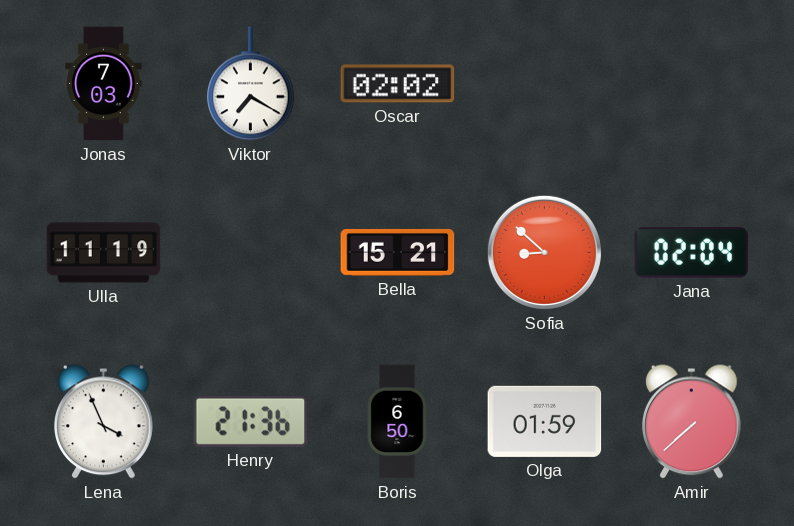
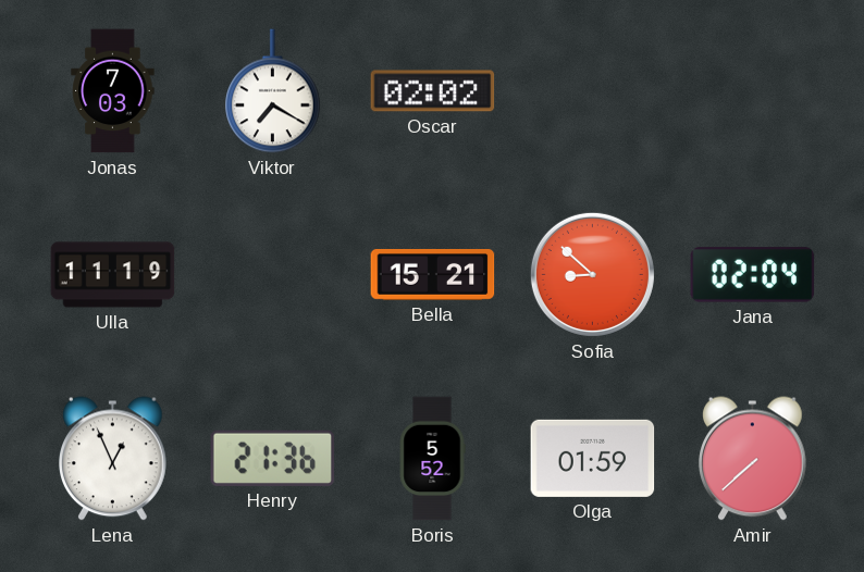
Lena: 3:56 -> 12:56
Boris: 6:50 -> 5:52
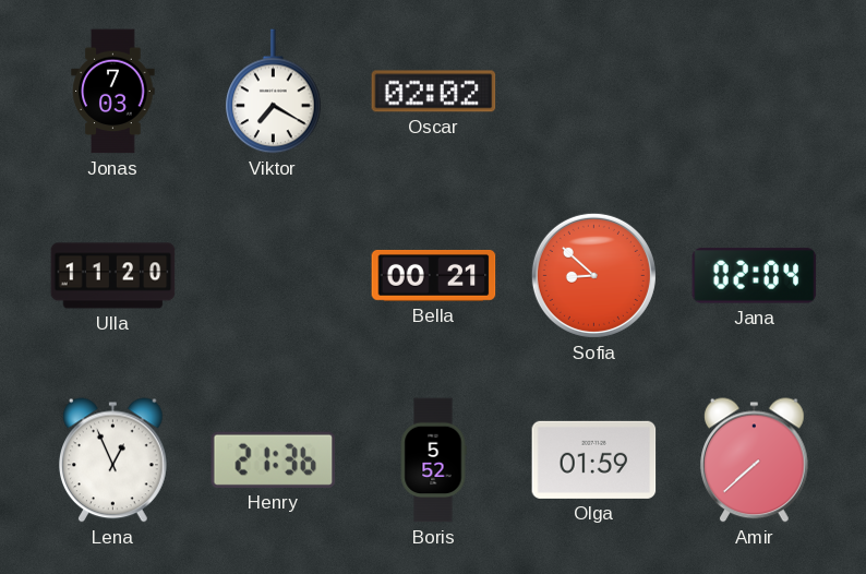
Ulla: 11:19 -> 11:20
Bella: 15:21 -> 00:21
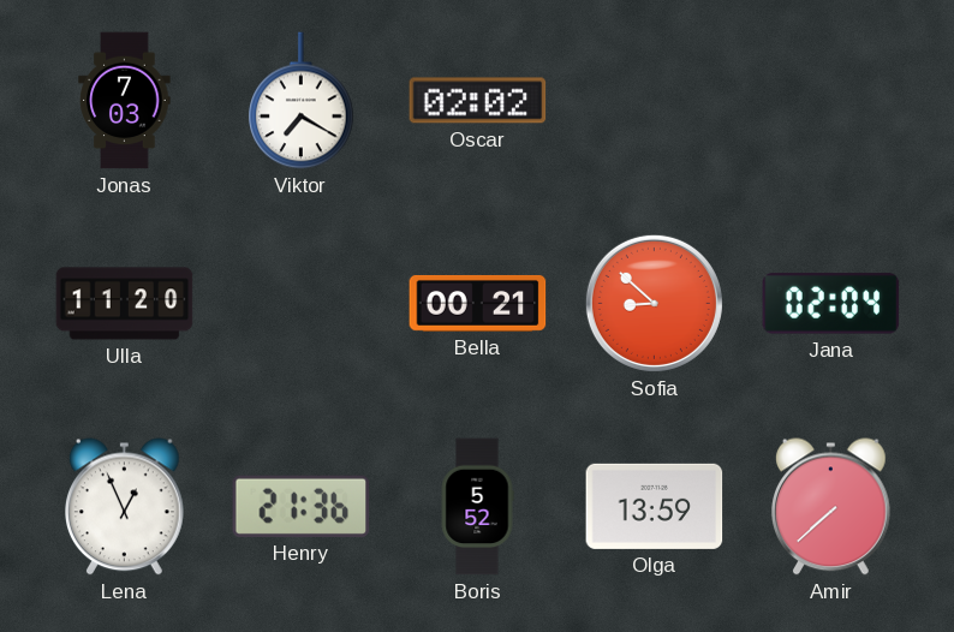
Olga: 01:59 -> 13:59
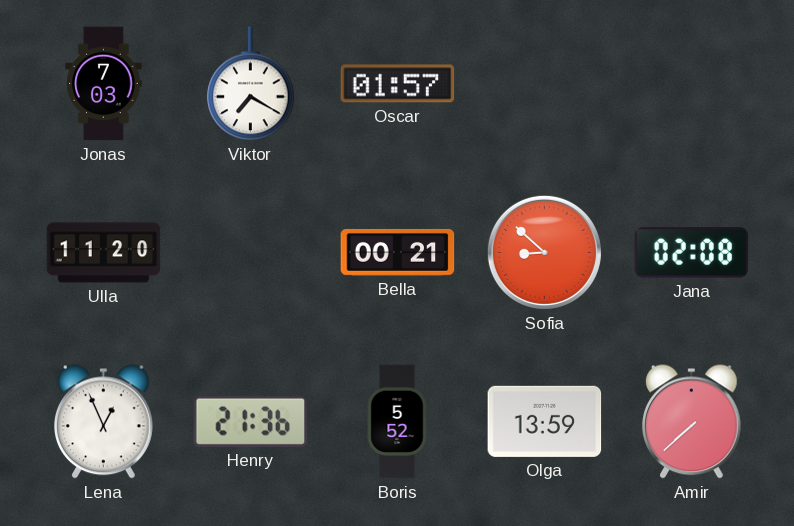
Oscar: 02:02 -> 01:57
Jana: 02:04 -> 02:08
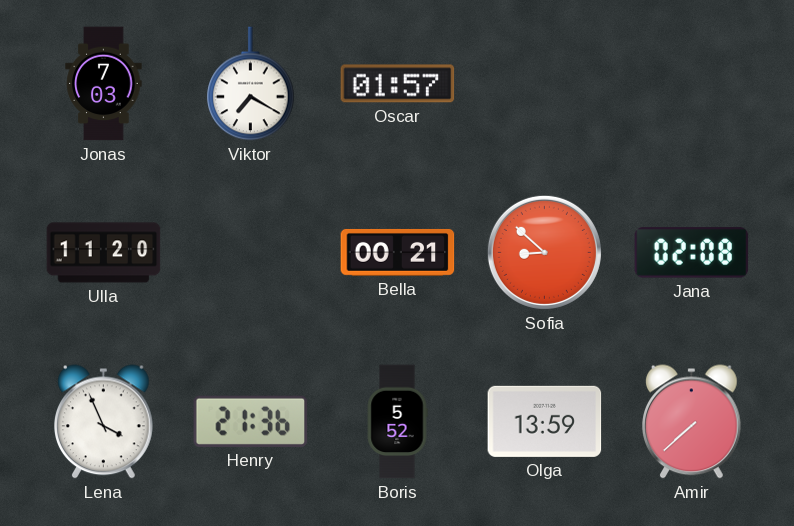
Lena: 12:56 -> 3:56
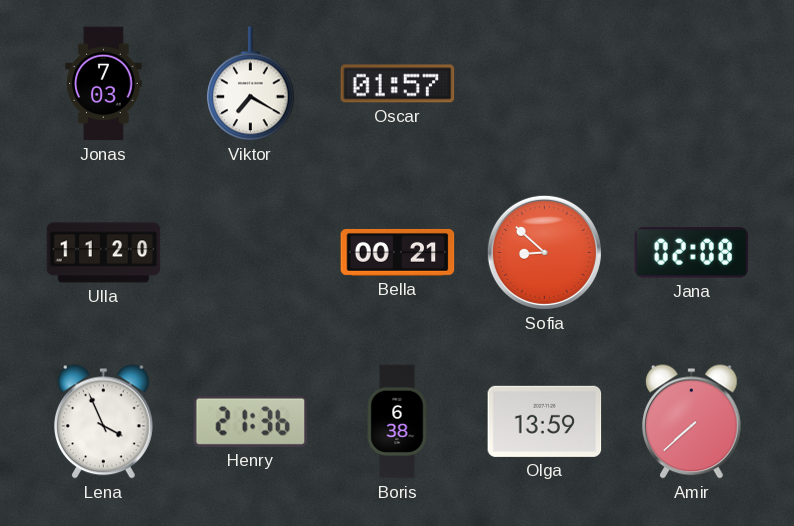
Boris: 5:52 -> 6:38
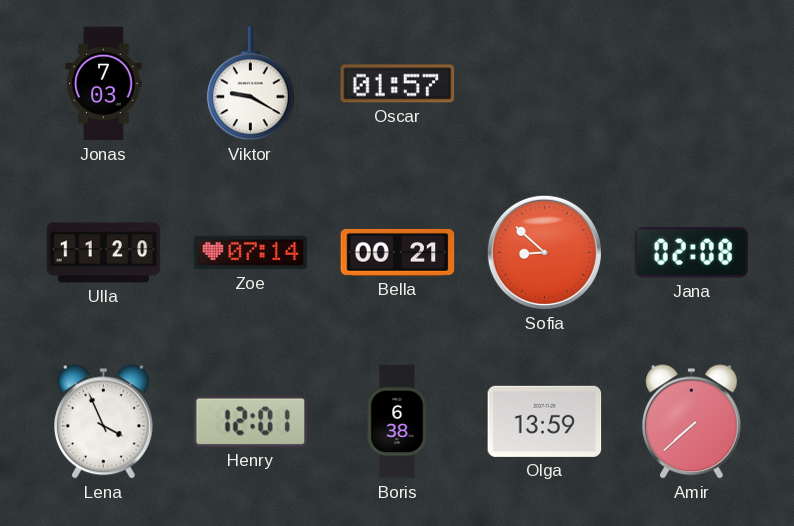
Viktor: 7:20 -> 9:20
Zoe: none -> 07:14
Henry: 21:36 -> 12:01
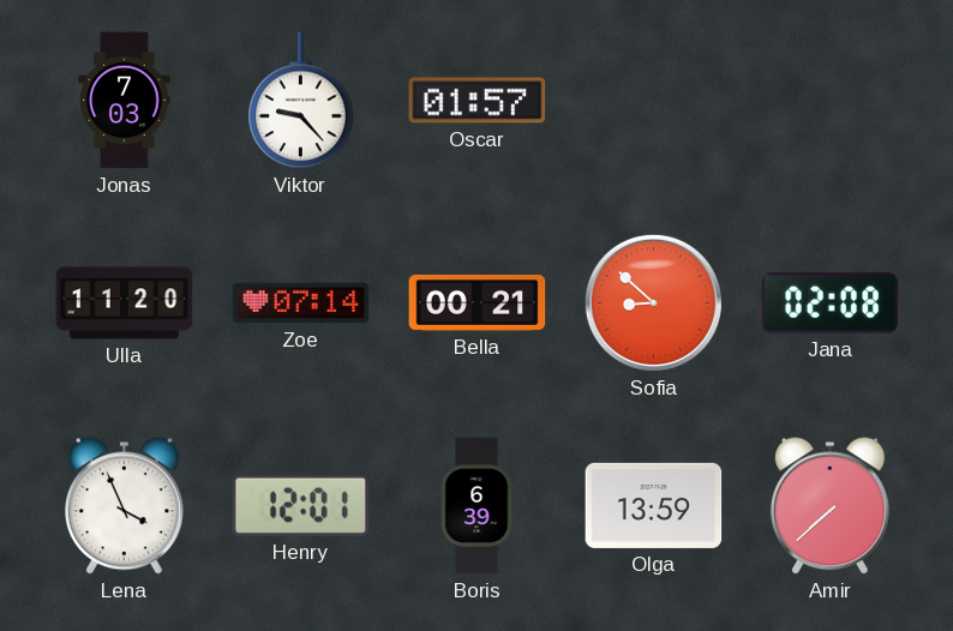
Viktor: 9:20 -> 9:23
Boris: 6:38 -> 6:39
